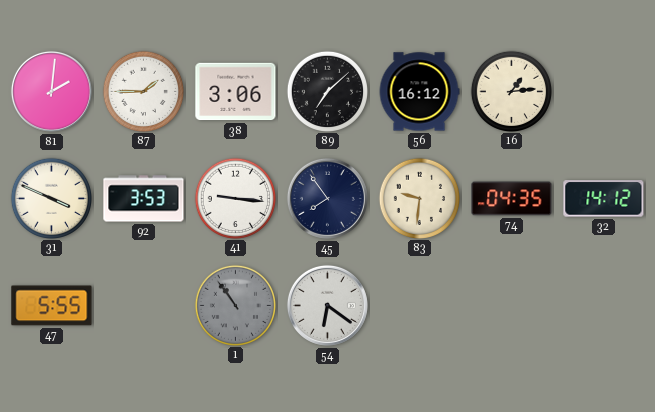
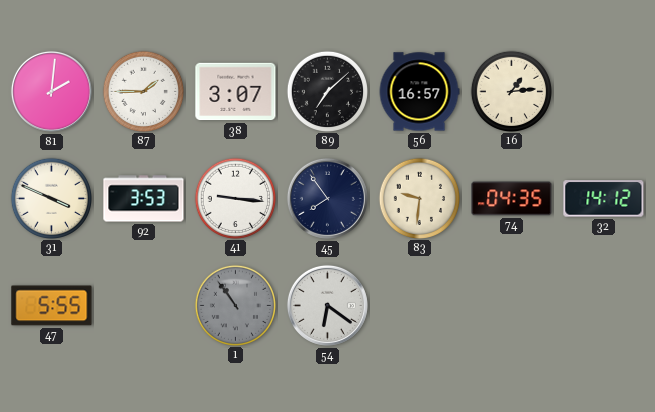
38: 3:06 -> 3:07
56: 16:12 -> 16:57
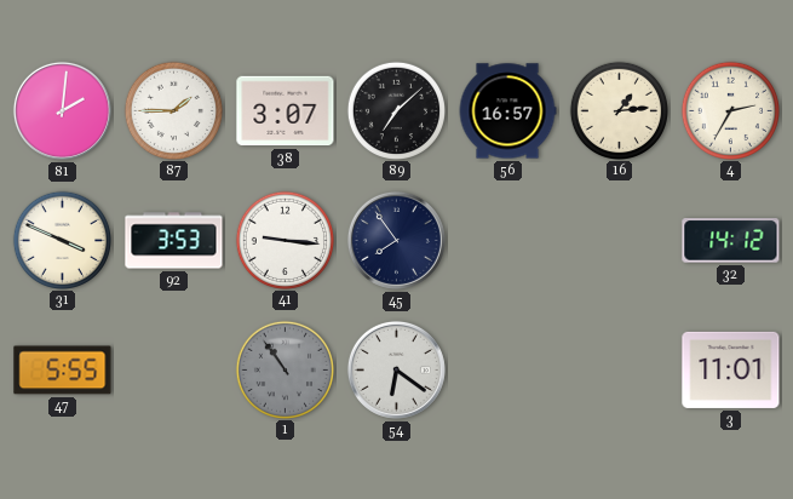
4: none -> 2:35
83: 9:31 -> none
74: 04:35 -> none
3: none -> 11:01
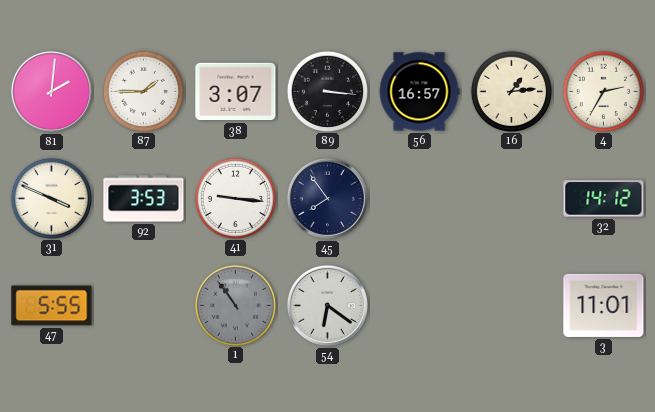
89: 7:08 -> 3:16
